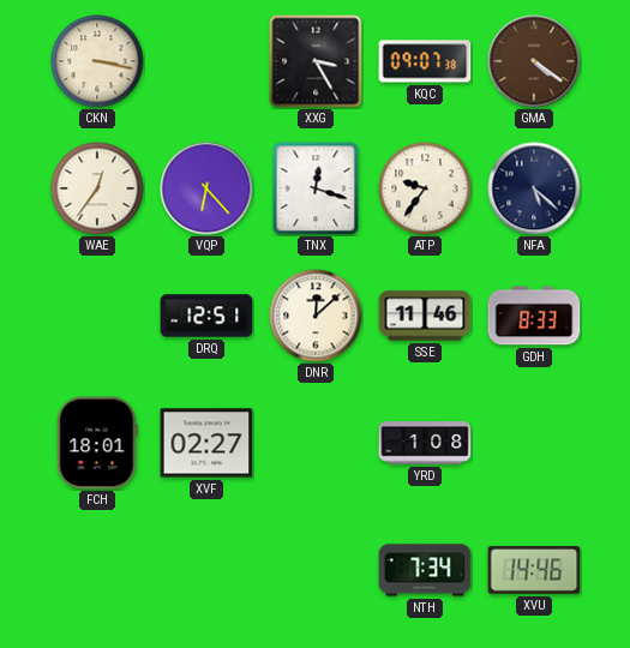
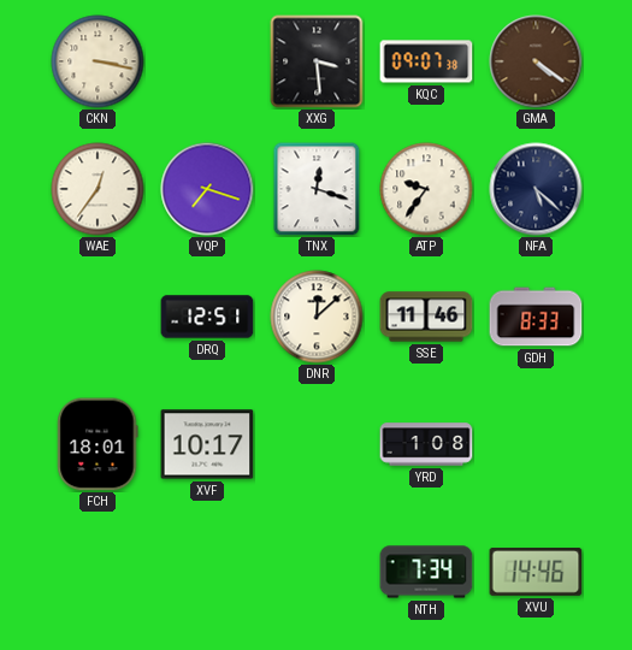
XXG: 3:25 -> 3:29
VQP: 6:23 -> 7:18
XVF: 02:27 -> 10:17
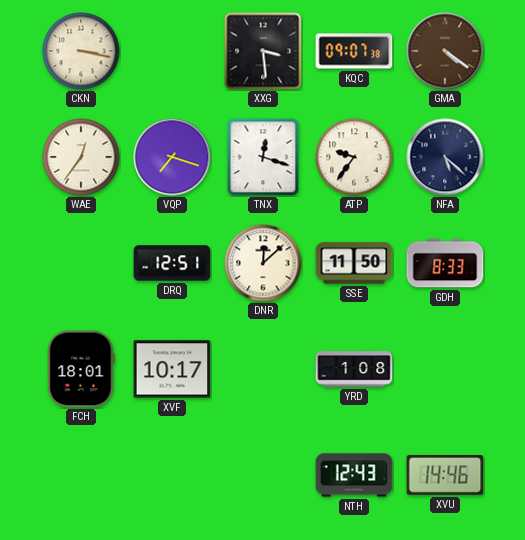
SSE: 11:46 -> 11:50
NTH: 7:34 -> 12:43
